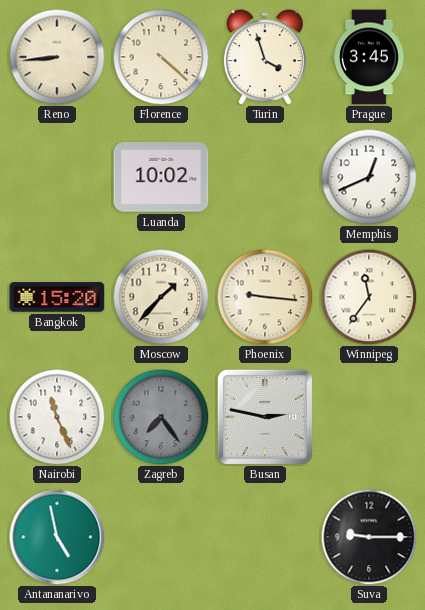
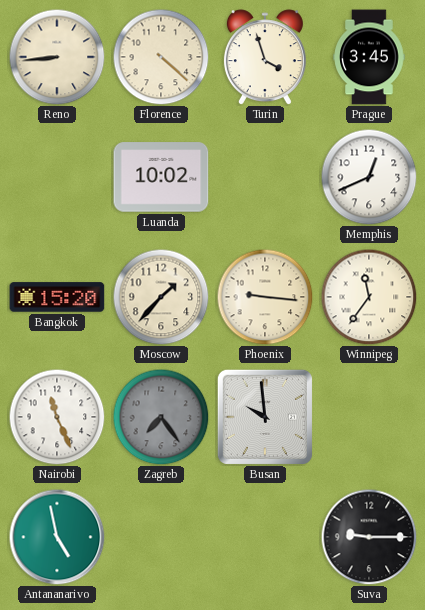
Busan: 2:47 -> 9:59
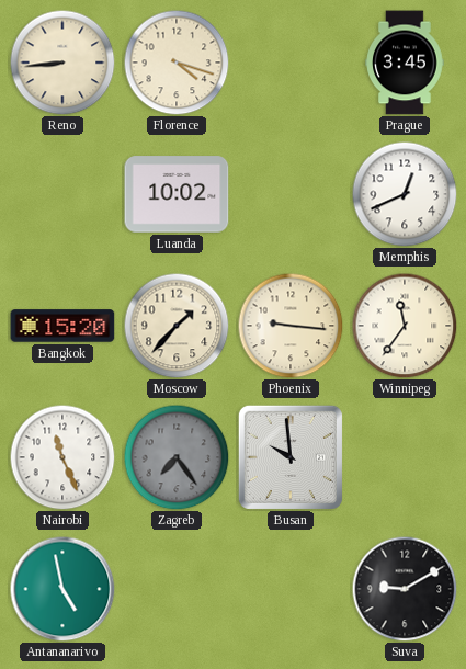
Florence: 4:22 -> 4:18
Turin: 3:57 -> none
Suva: 9:15 -> 9:10
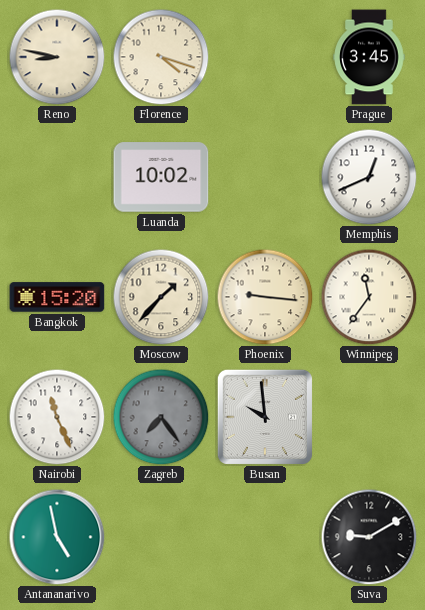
Reno: 8:44 -> 8:47
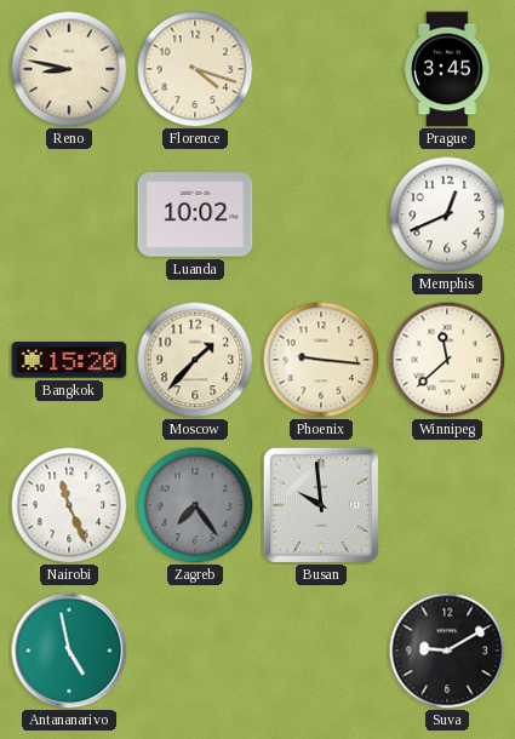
Winnipeg: 11:36 -> 11:38
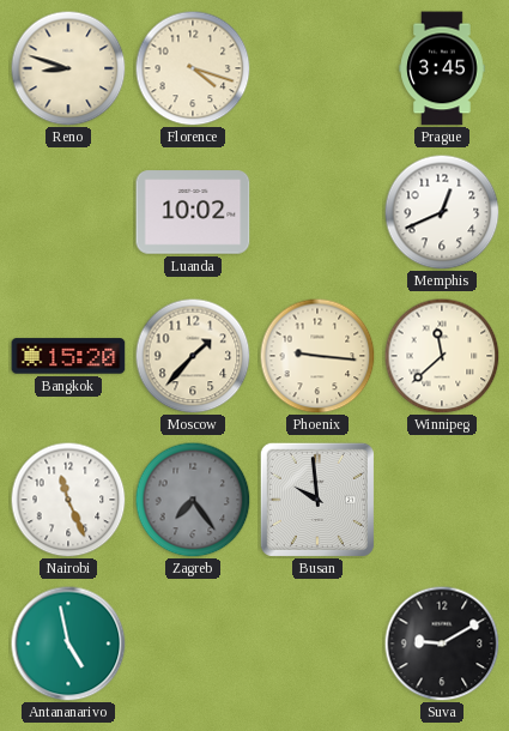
Reno: 8:47 -> 8:48
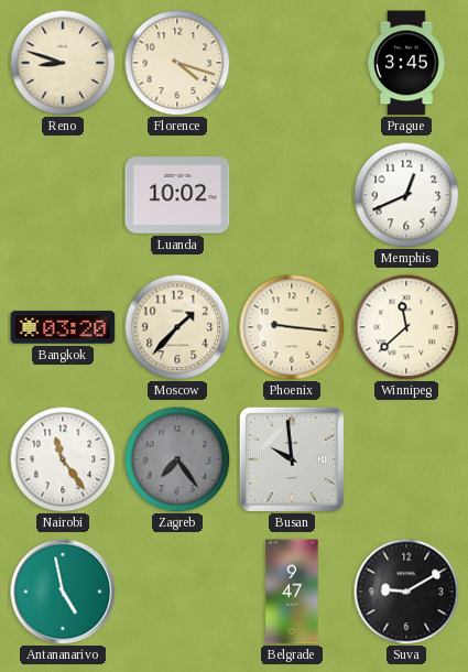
Bangkok: 15:20 -> 03:20
Nairobi: 11:26 -> 11:24
Belgrade: none -> 9:47
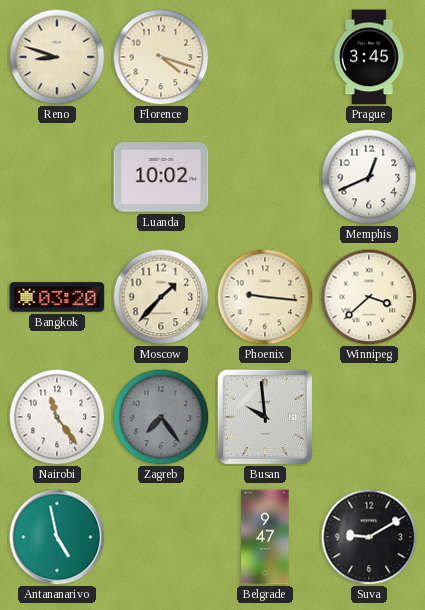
Winnipeg: 11:38 -> 3:38
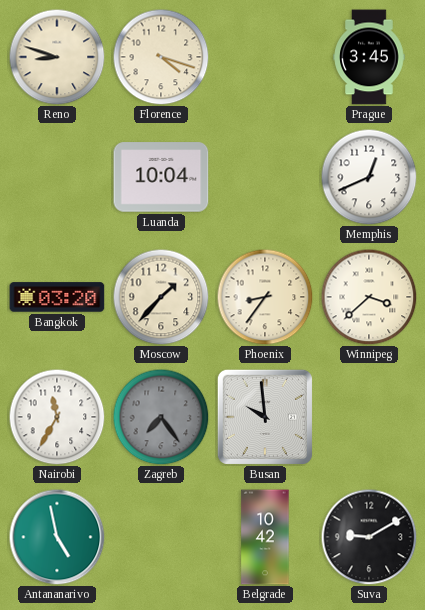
Luanda: 10:02 -> 10:04
Phoenix: 9:16 -> 8:36
Nairobi: 11:24 -> 11:35
Belgrade: 9:47 -> 10:42
